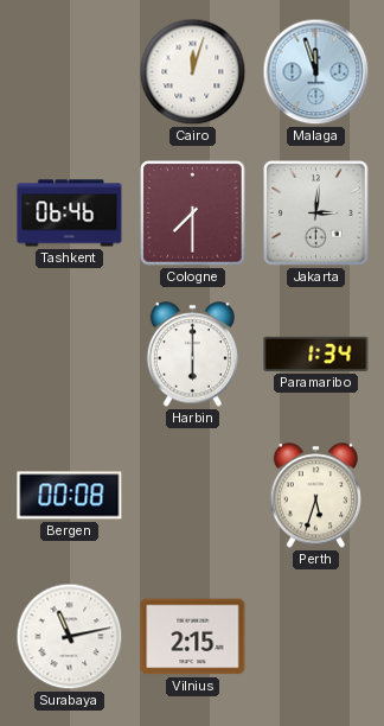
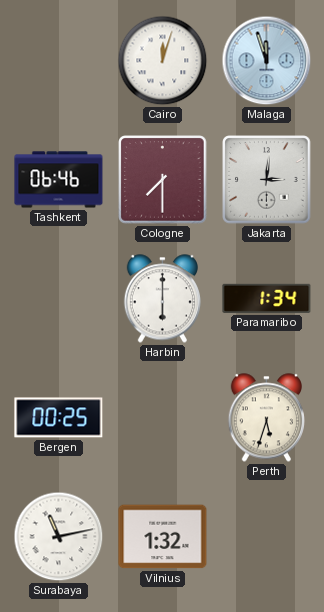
Bergen: 00:08 -> 00:25
Vilnius: 2:15 -> 1:32
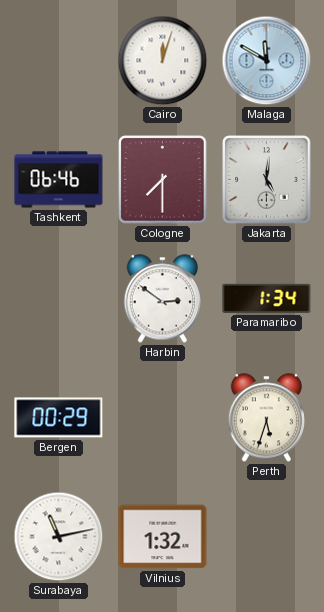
Malaga: 11:57 -> 11:50
Jakarta: 3:01 -> 5:01
Harbin: 6:00 -> 2:51
Bergen: 00:25 -> 00:29
